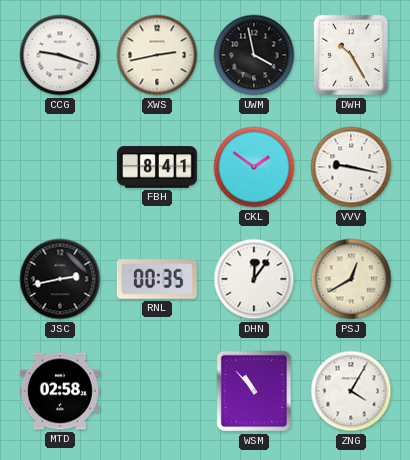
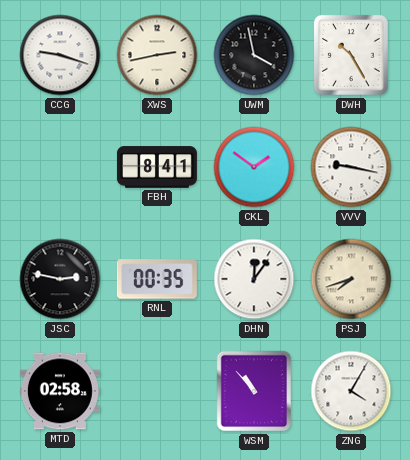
JSC: 2:43 -> 2:47
PSJ: 12:40 -> 7:42
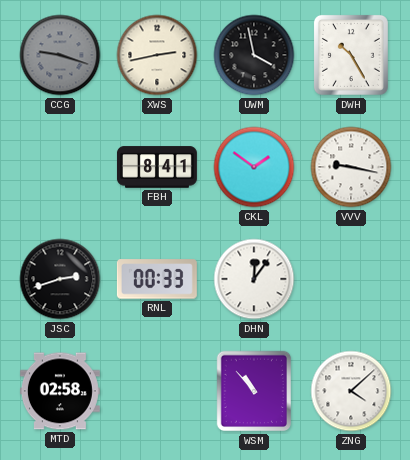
CCG dial: white -> grey
JSC: 2:47 -> 2:42
RNL: 00:35 -> 00:33
PSJ: 7:42 -> none
ZNG: 4:05 -> 4:08
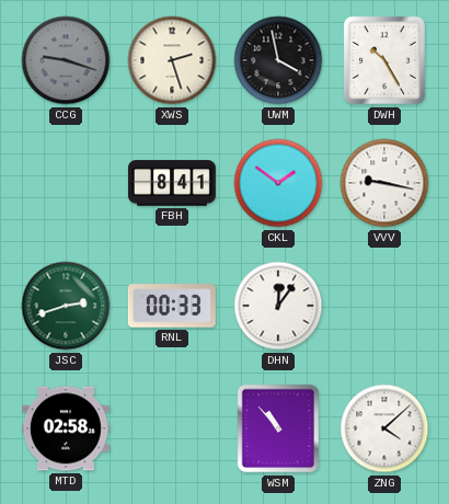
XWS: 2:43 -> 2:27
JSC dial: black -> green
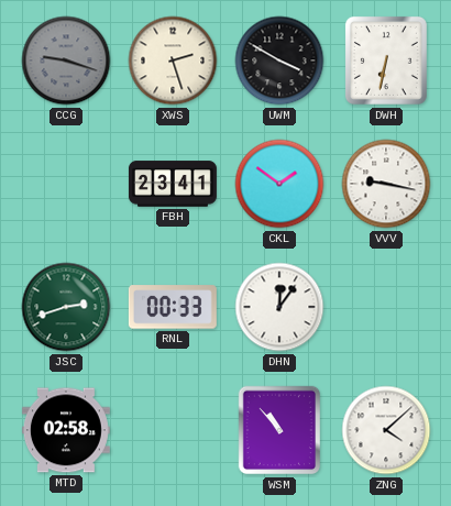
UWM: 3:58 -> 3:50
DWH: 10:25 -> 6:32
FBH: 8:41 -> 23:41
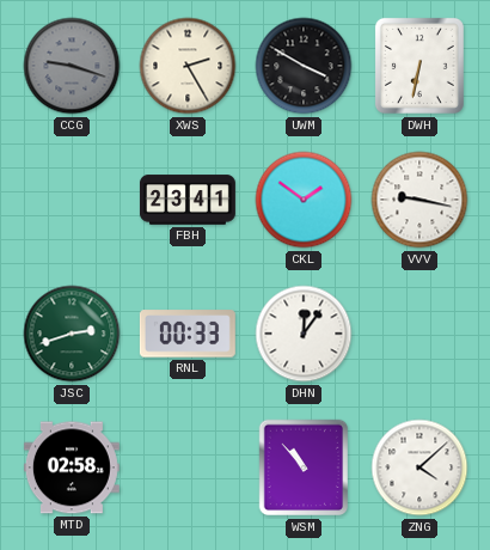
XWS: 2:27 -> 2:25
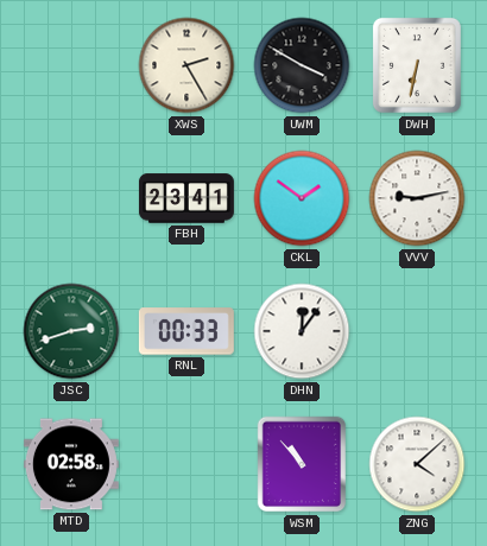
CCG: 9:18 -> none
VVV: 9:17 -> 9:13
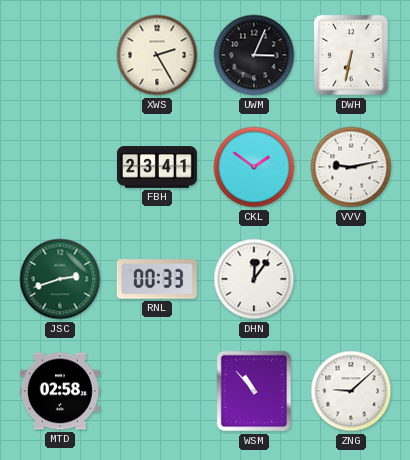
UWM: 3:50 -> 3:04
ZNG: 4:08 -> 9:08
